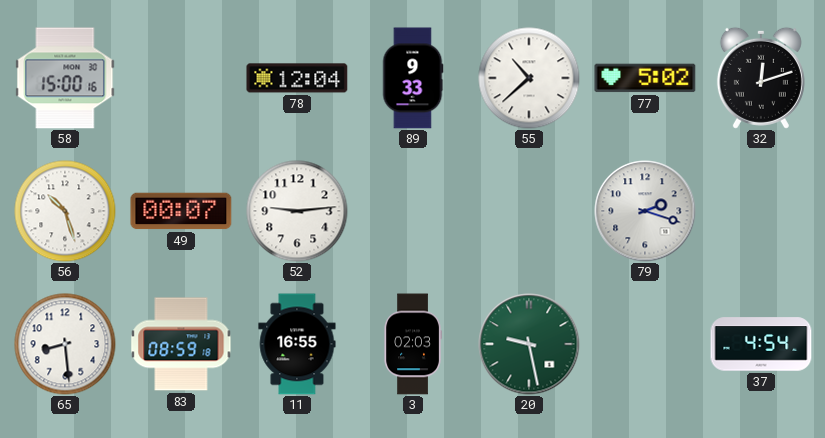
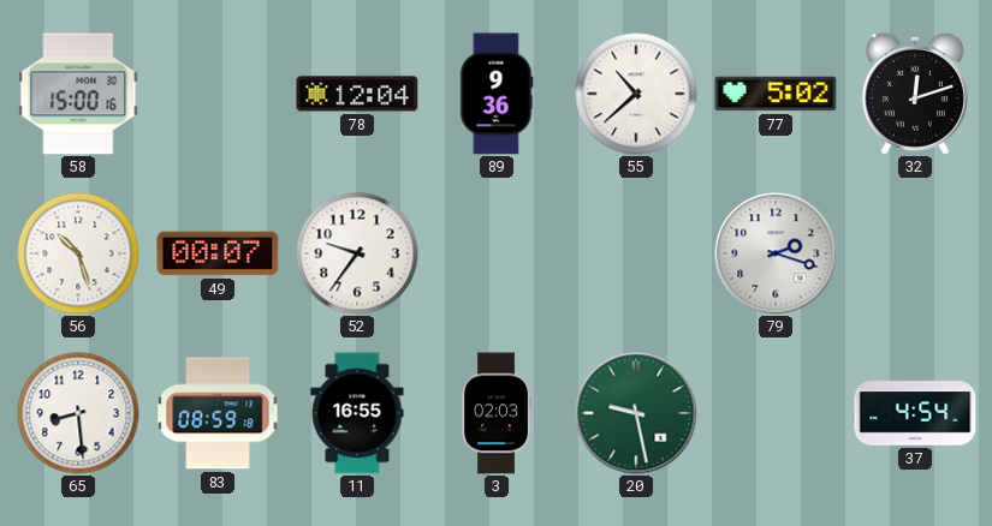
89: 9:33 -> 9:36
52: 9:14 -> 9:36
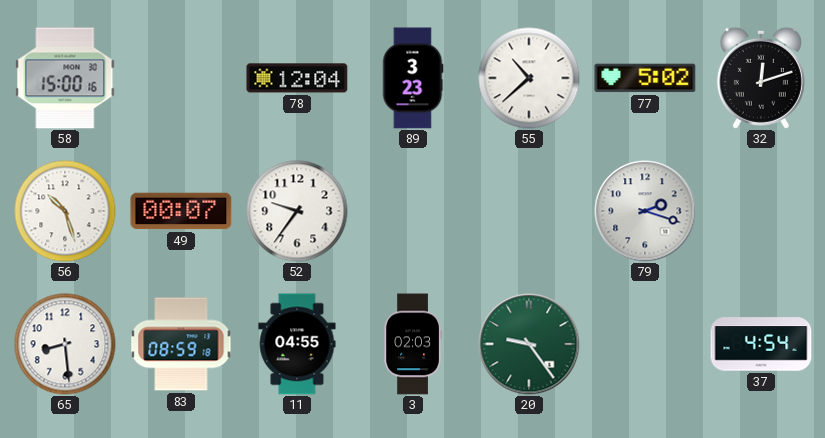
89: 9:36 -> 3:23
11: 16:55 -> 04:55
20: 9:28 -> 9:24
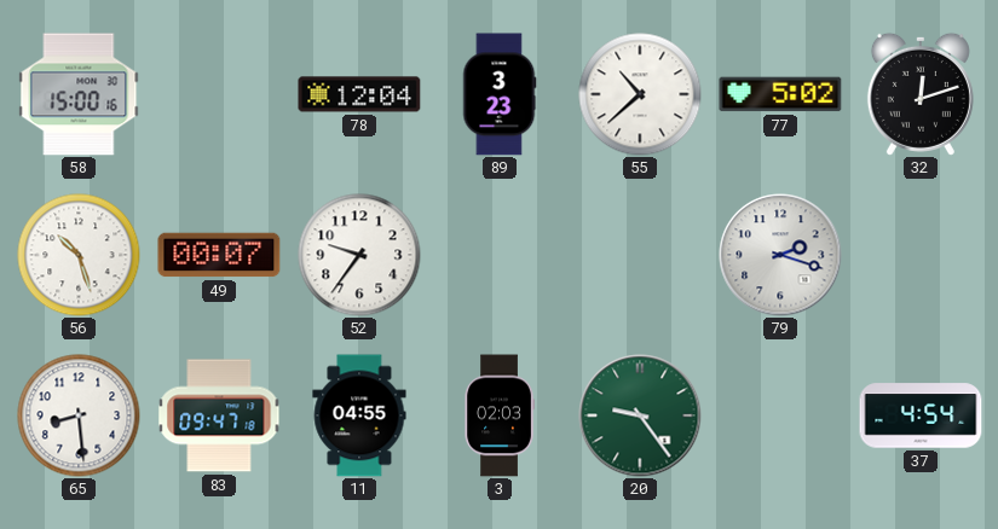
83: 08:59 -> 09:47
